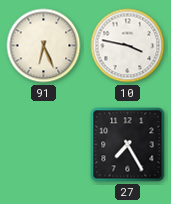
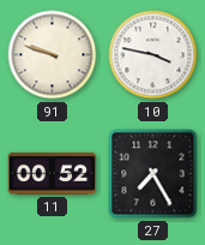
91: 6:26 -> 9:48
11: none -> 00:52
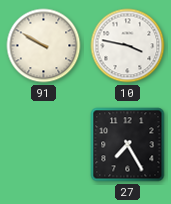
91: 9:48 -> 9:50
11: 00:52 -> none
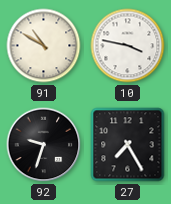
91: 9:50 -> 10:50
92: none -> 9:33
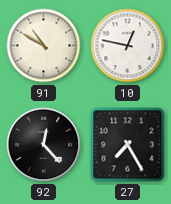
10: 3:47 -> 12:47
92: 9:33 -> 12:23
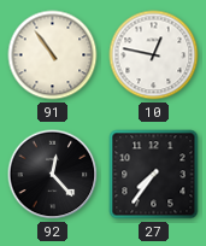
91: 10:50 -> 10:54
27: 7:25 -> 7:36
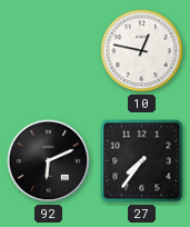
91: 10:54 -> none
92: 12:23 -> 6:11
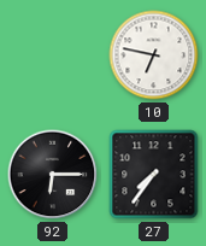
10: 12:47 -> 6:47
92: 6:11 -> 6:15
